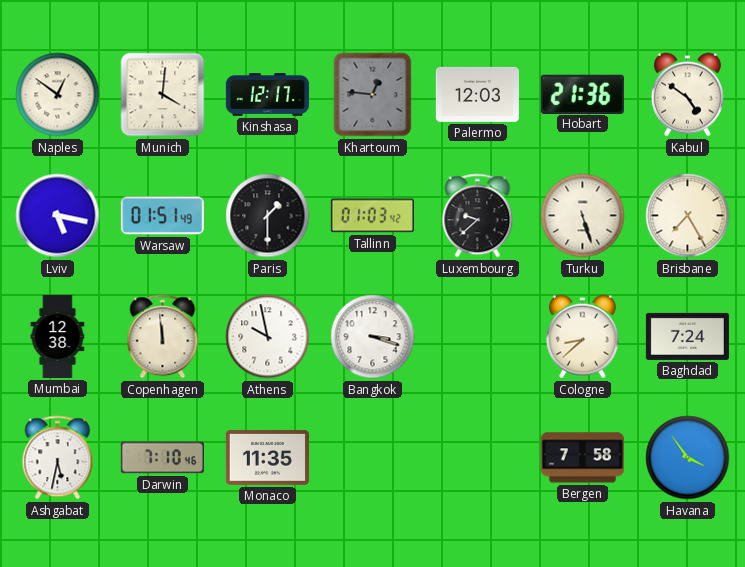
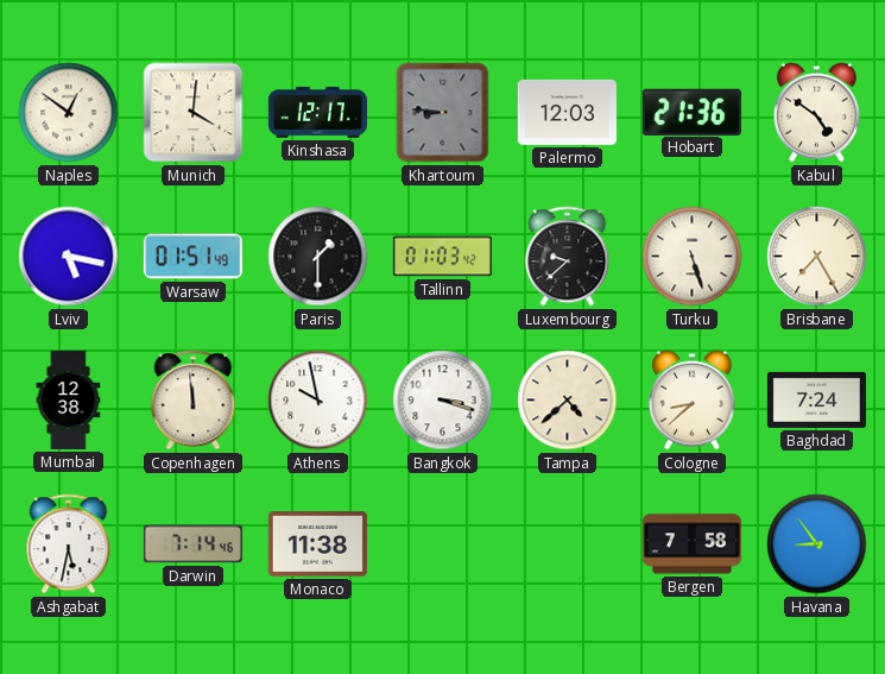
Khartoum: 12:46 -> 8:46
Tampa: none -> 4:38
Darwin: 7:10 -> 7:14
Monaco: 11:35 -> 11:38
Havana: 3:54 -> 8:54
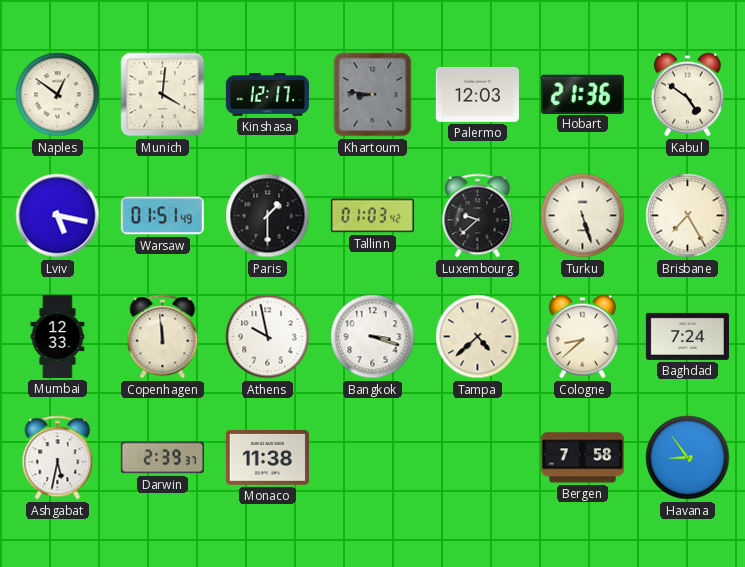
Mumbai: 12:38 -> 12:33
Darwin: 7:14 -> 2:39
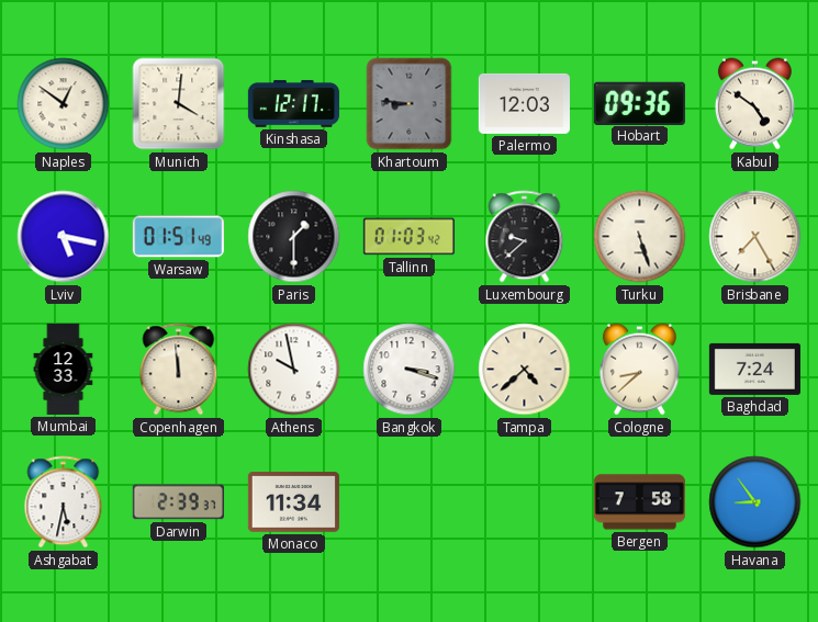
Hobart: 21:36 -> 09:36
Monaco: 11:38 -> 11:34
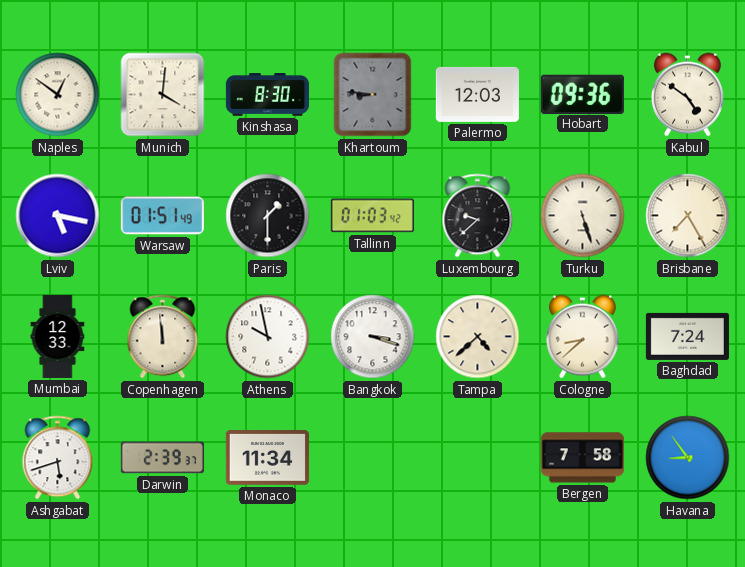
Kinshasa: 12:17 -> 8:30
Ashgabat: 5:32 -> 5:42
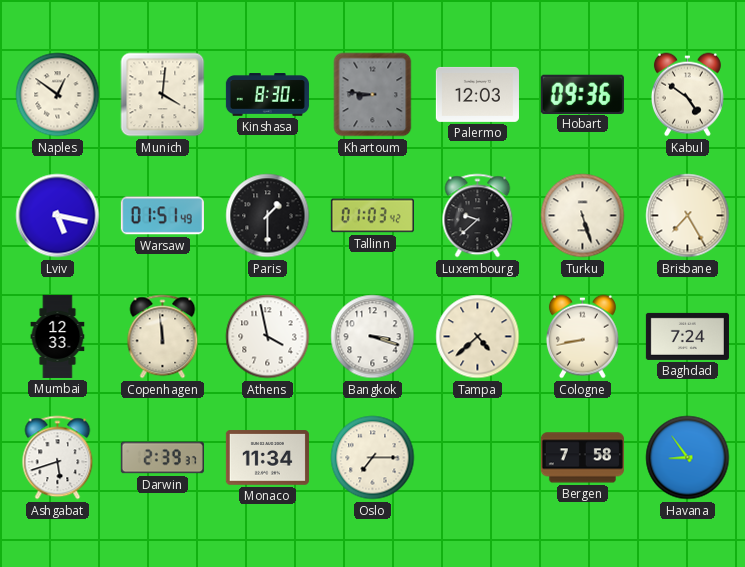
Athens: 9:58 -> 3:58
Cologne: 8:38 -> 8:43
Oslo: none -> 7:15
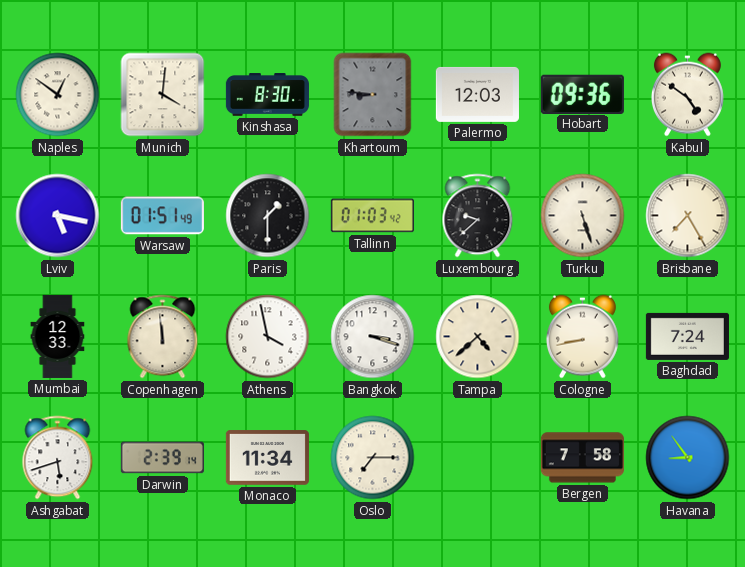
Darwin: 2:39:37 -> 2:39:14
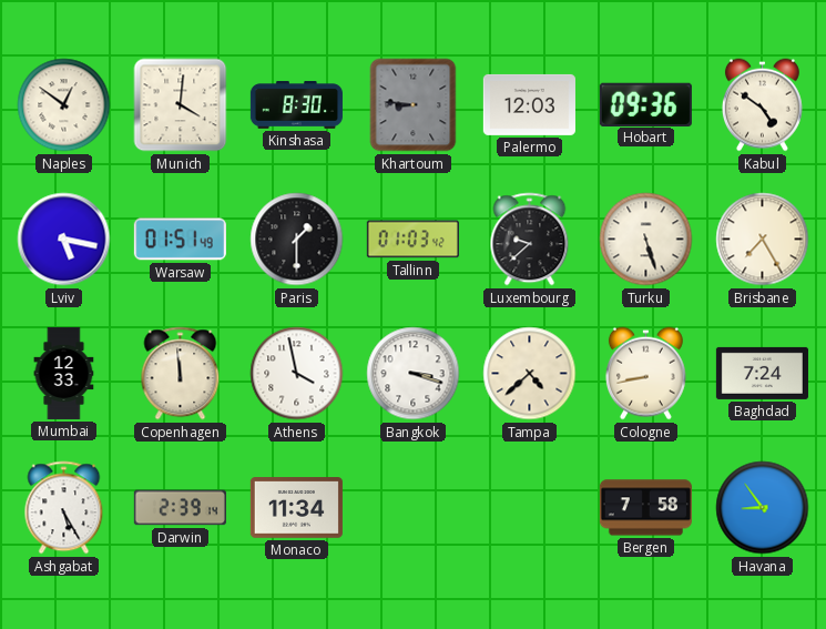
Ashgabat: 5:42 -> 5:25
Oslo: 7:15 -> none
